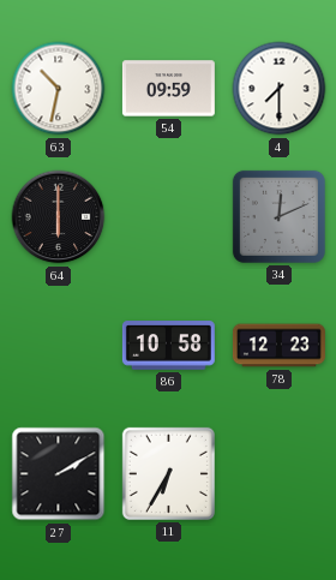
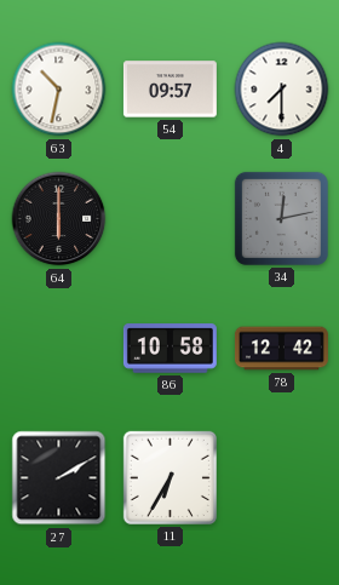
54: 09:59 -> 09:57
34: 12:11 -> 12:13
78: 12:23 -> 12:42
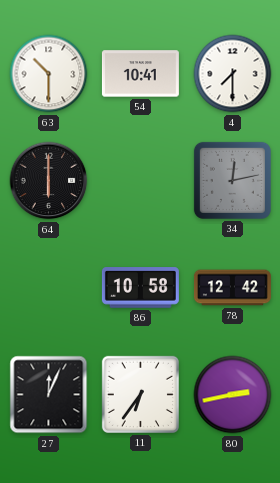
63: 10:32 -> 10:30
54: 09:57 -> 10:41
27: 2:10 -> 12:04
11: 6:35 -> 6:36
80: none -> 2:43
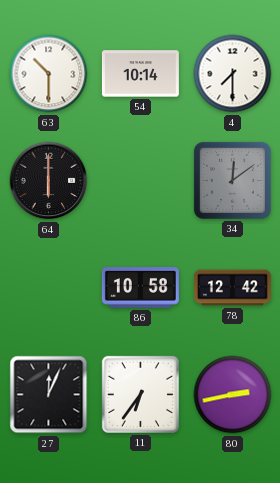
54: 10:41 -> 10:14
34: 12:13 -> 12:09
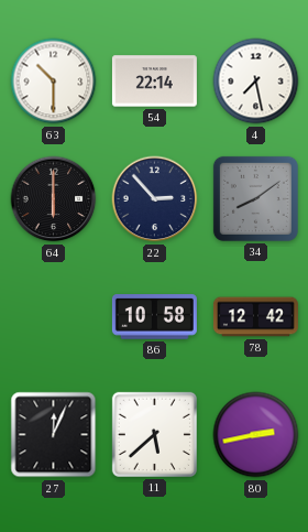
54: 10:14 -> 22:14
4: 7:30 -> 7:28
22: none -> 2:53
34: 12:09 -> 8:09
11: 6:36 -> 5:38
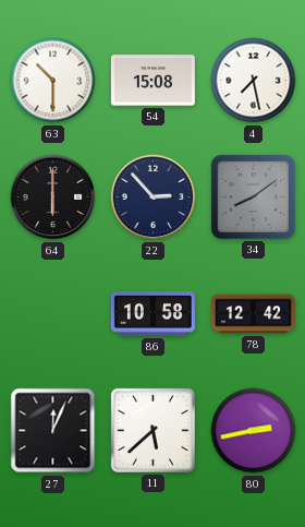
54: 22:14 -> 15:08
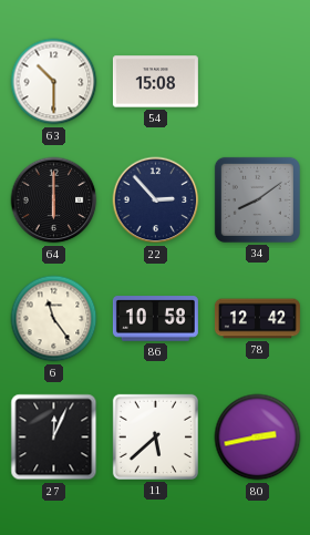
4: 7:28 -> none
6: none -> 11:24
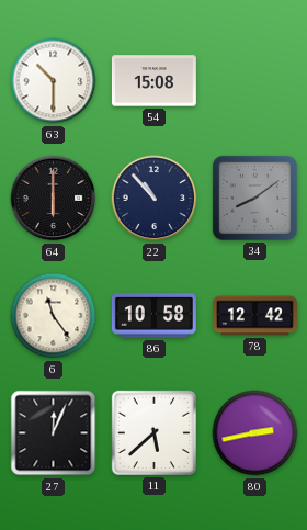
22: 2:53 -> 10:53
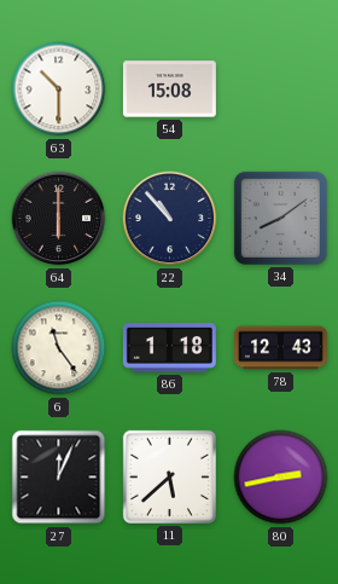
86: 10:58 -> 1:18
78: 12:42 -> 12:43
